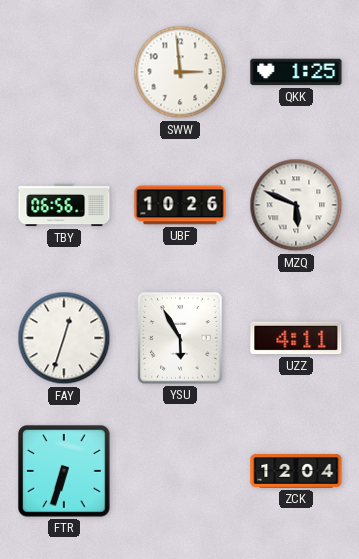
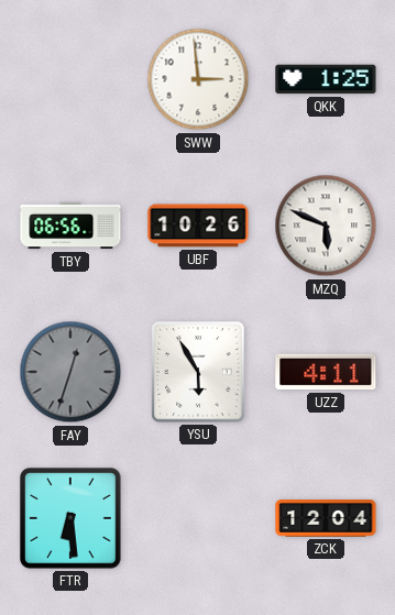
FAY dial: white -> grey
FTR: 6:33 -> 6:29
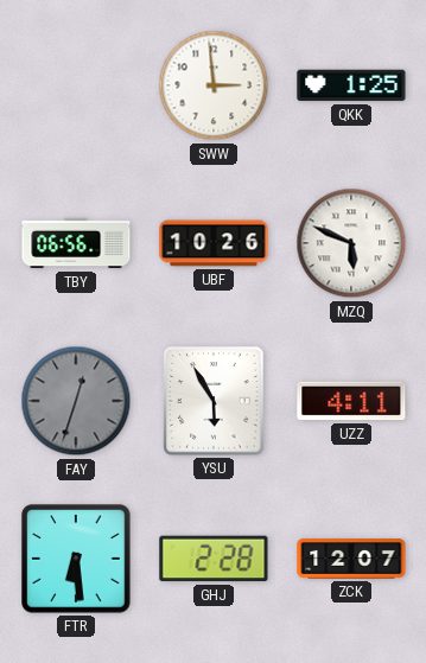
GHJ: none -> 2:28
ZCK: 12:04 -> 12:07
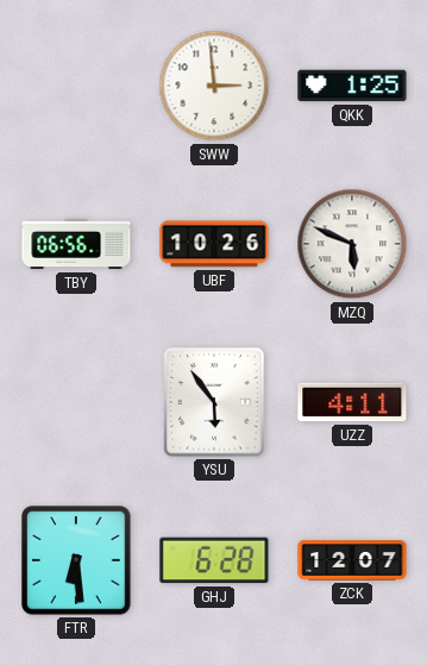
FAY: 12:33 -> none
YSU: 5:55 -> 5:54
GHJ: 2:28 -> 6:28
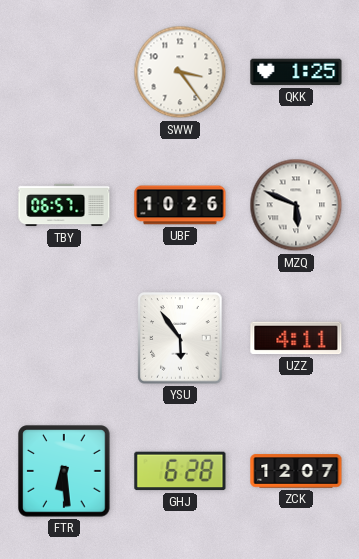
SWW: 2:59 -> 3:24
TBY: 06:56 -> 06:57
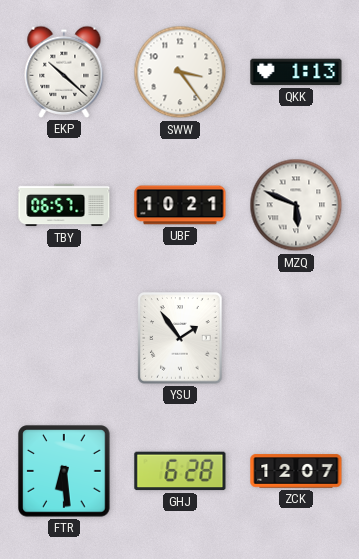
EKP: none -> 10:22
QKK: 1:25 -> 1:13
UBF: 10:26 -> 10:21
YSU: 5:54 -> 1:54
UZZ: 4:11 -> none
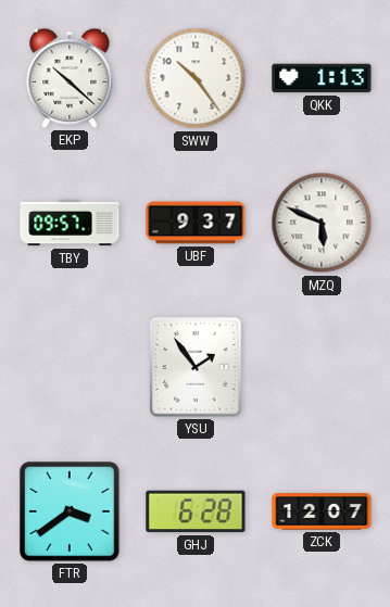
SWW: 3:24 -> 10:24
TBY: 06:57 -> 09:57
UBF: 10:21 -> 9:37
FTR: 6:29 -> 3:39
